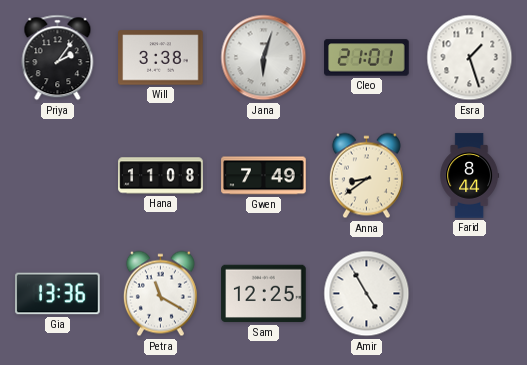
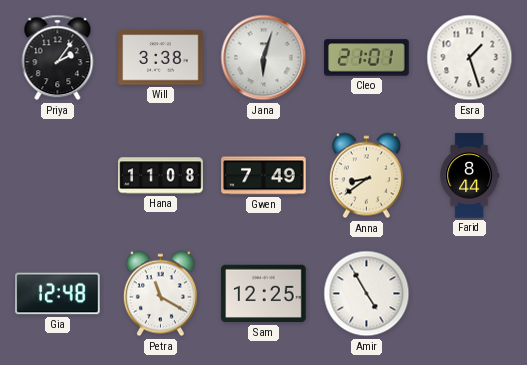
Gia: 13:36 -> 12:48
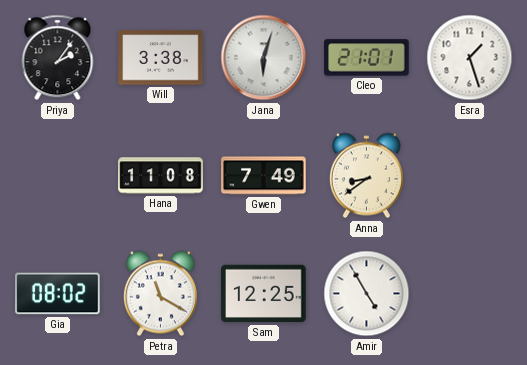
Farid: 8:44 -> none
Gia: 12:48 -> 08:02
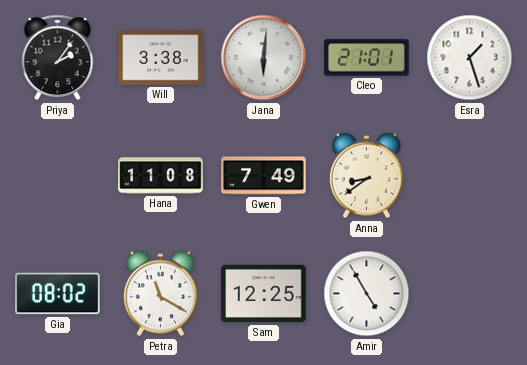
Jana: 6:03 -> 6:01
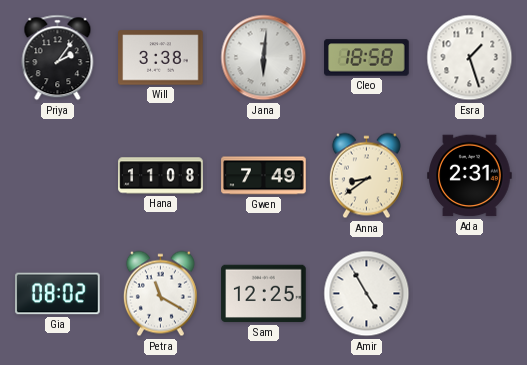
Cleo: 21:01 -> 18:58
Ada: none -> 2:31
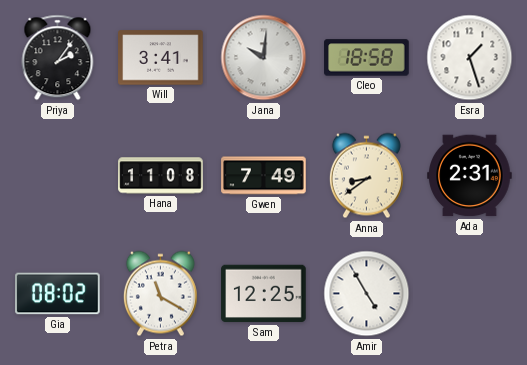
Will: 3:38 -> 3:41
Jana: 6:01 -> 10:01
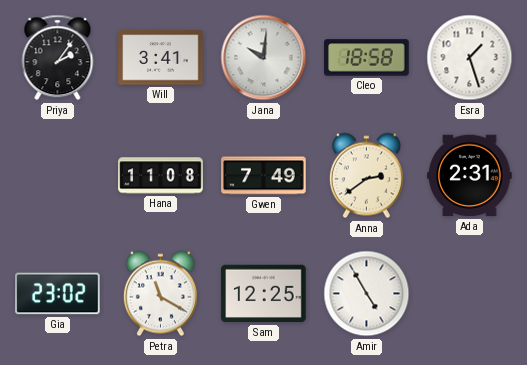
Anna: 8:39 -> 2:39
Gia: 08:02 -> 23:02
